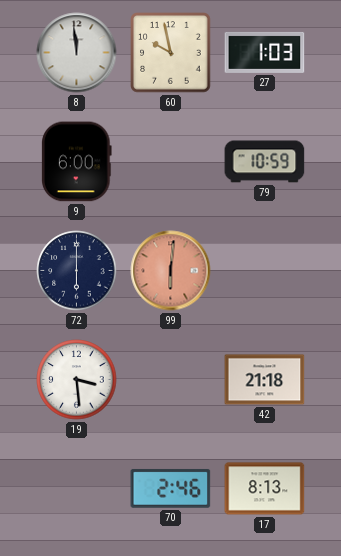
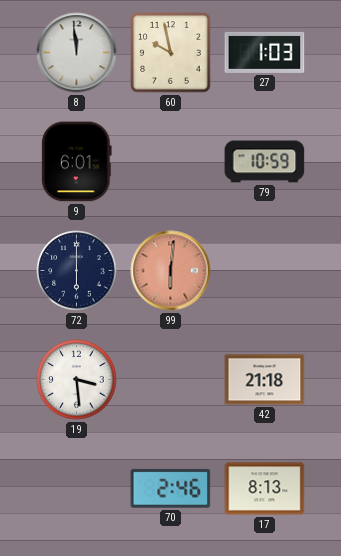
9: 6:00 -> 6:01
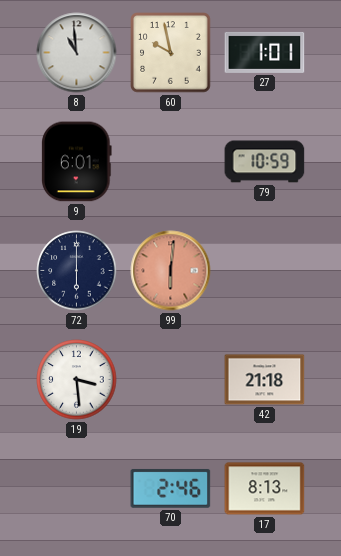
8: 11:59 -> 10:59
27: 1:03 -> 1:01
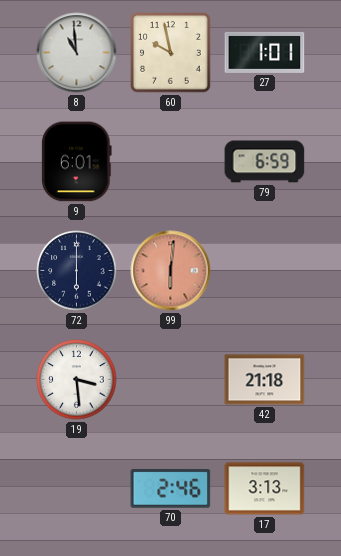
79: 10:59 -> 6:59
17: 8:13 -> 3:13
